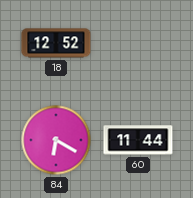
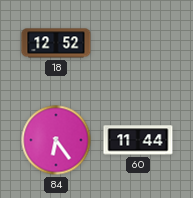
84: 6:20 -> 6:24
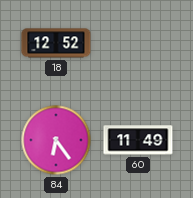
60: 11:44 -> 11:49
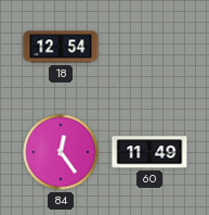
18: 12:52 -> 12:54
84: 6:24 -> 12:24
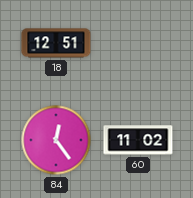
18: 12:54 -> 12:51
60: 11:49 -> 11:02
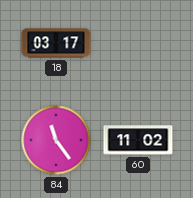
18: 12:51 -> 03:17
84: 12:24 -> 11:24
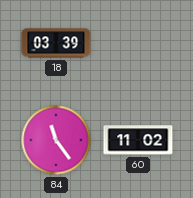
18: 03:17 -> 03:39
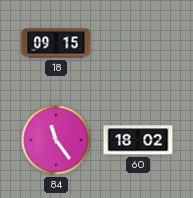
18: 03:39 -> 09:15
60: 11:02 -> 18:02
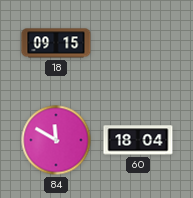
84: 11:24 -> 11:50
60: 18:02 -> 18:04
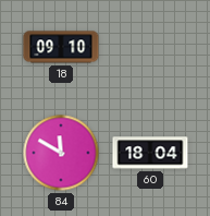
18: 09:15 -> 09:10
